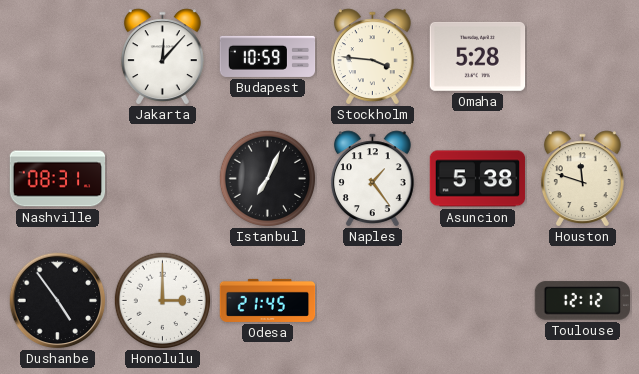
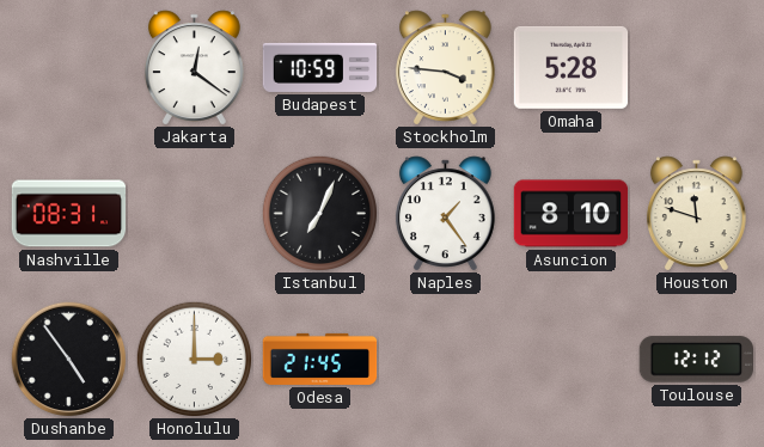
Jakarta: 12:07 -> 12:21
Asuncion: 5:38 -> 8:10
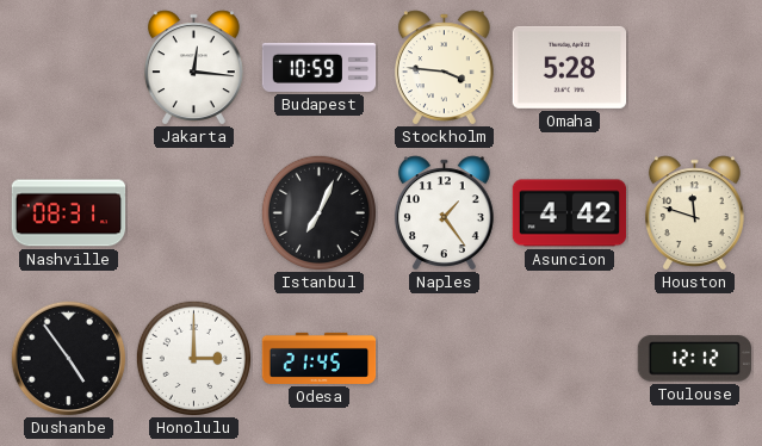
Jakarta: 12:21 -> 12:16
Asuncion: 8:10 -> 4:42
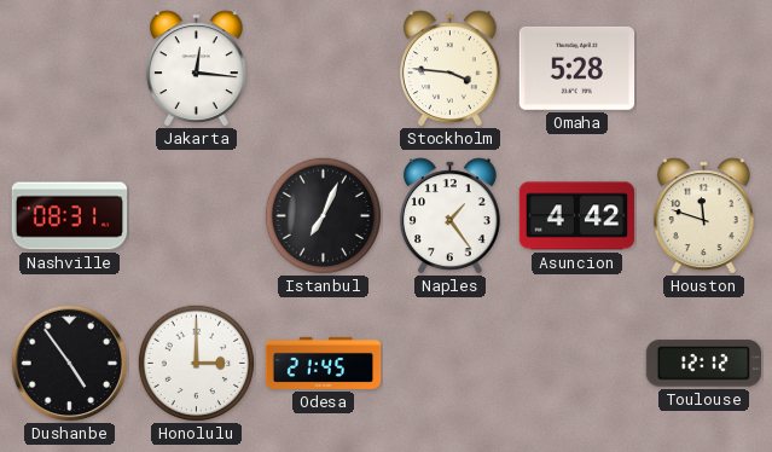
Budapest: 10:59 -> none
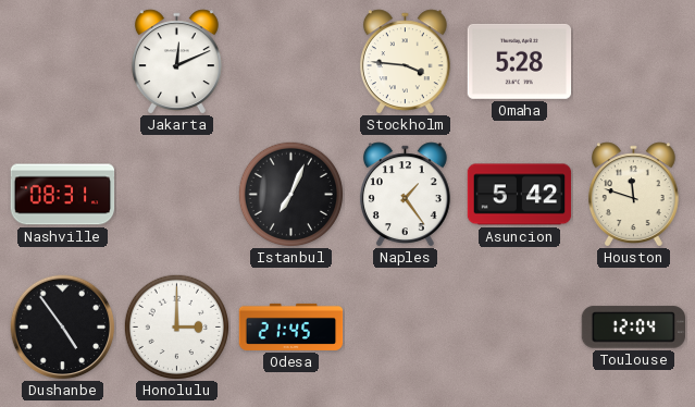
Jakarta: 12:16 -> 12:11
Asuncion: 4:42 -> 5:42
Toulouse: 12:12 -> 12:04
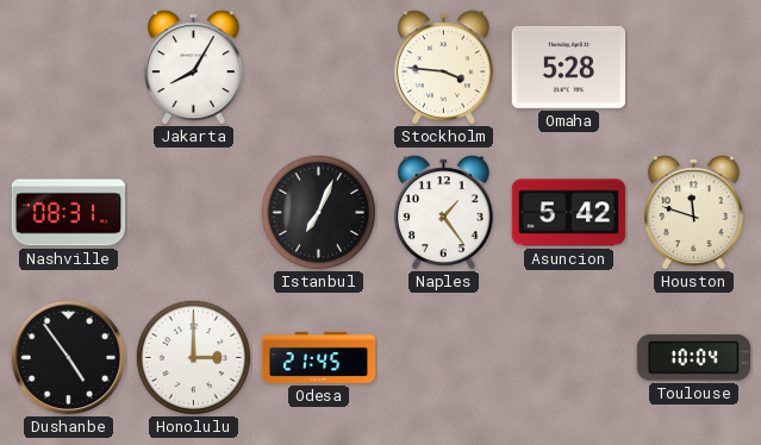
Jakarta: 12:11 -> 8:05
Toulouse: 12:04 -> 10:04
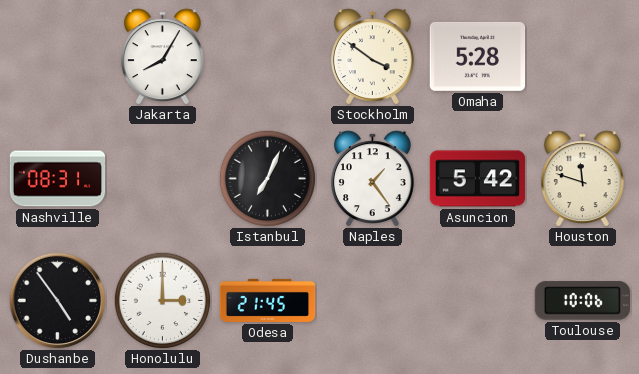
Stockholm: 3:46 -> 3:51
Toulouse: 10:04 -> 10:06
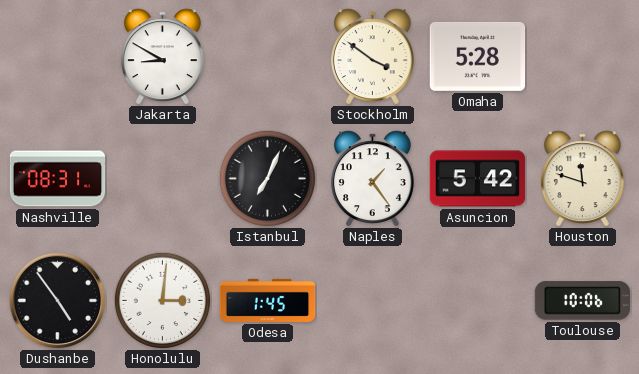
Jakarta: 8:05 -> 8:50
Honolulu: 3:00 -> 3:01
Odesa: 21:45 -> 1:45
